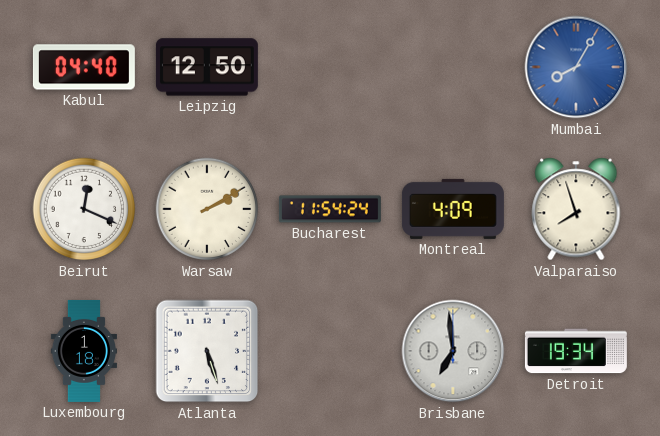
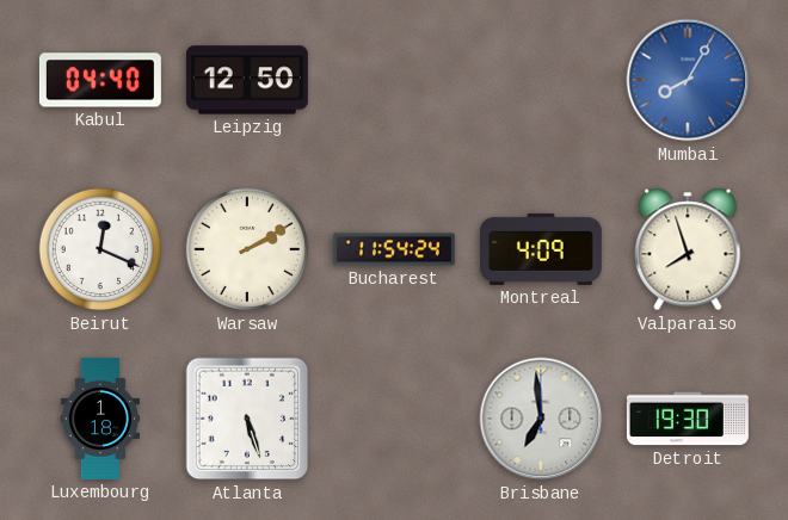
Detroit: 19:34 -> 19:30
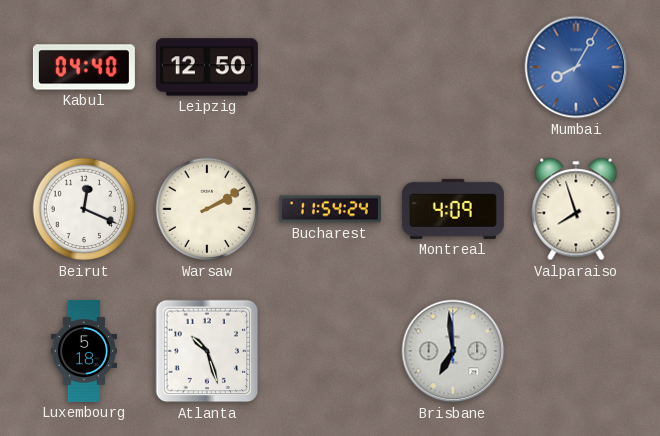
Luxembourg: 1:18 -> 5:18
Atlanta: 5:27 -> 10:27
Detroit: 19:30 -> none
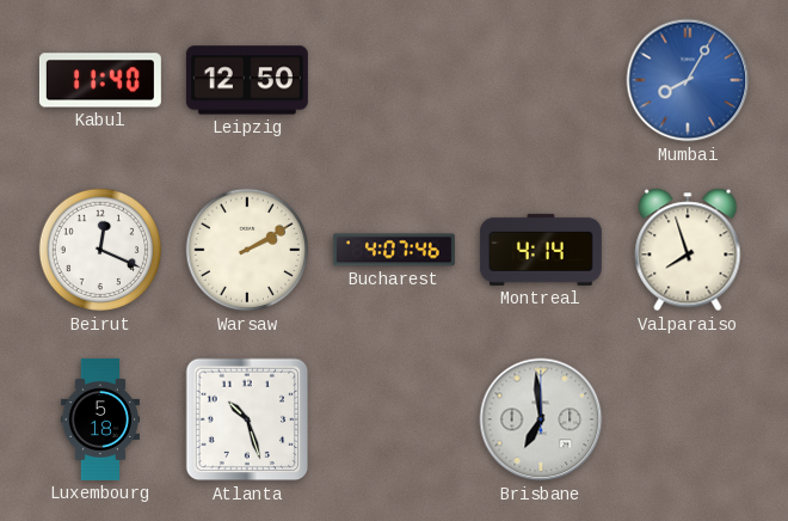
Kabul: 04:40 -> 11:40
Bucharest: 11:54 -> 4:07
Montreal: 4:09 -> 4:14
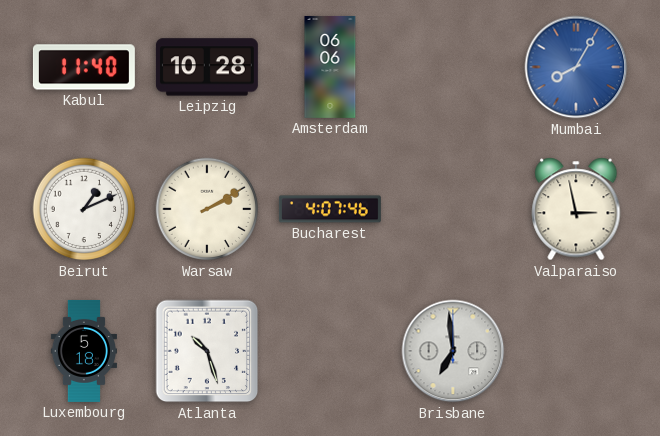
Leipzig: 12:50 -> 10:28
Amsterdam: none -> 06:06
Beirut: 12:19 -> 1:11
Montreal: 4:14 -> none
Valparaiso: 7:57 -> 2:58
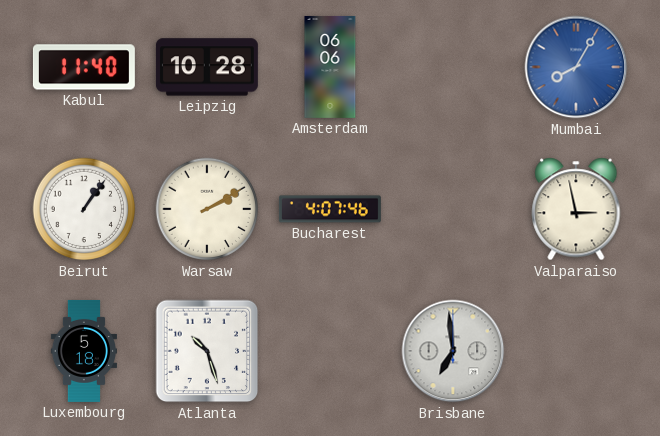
Beirut: 1:11 -> 1:06
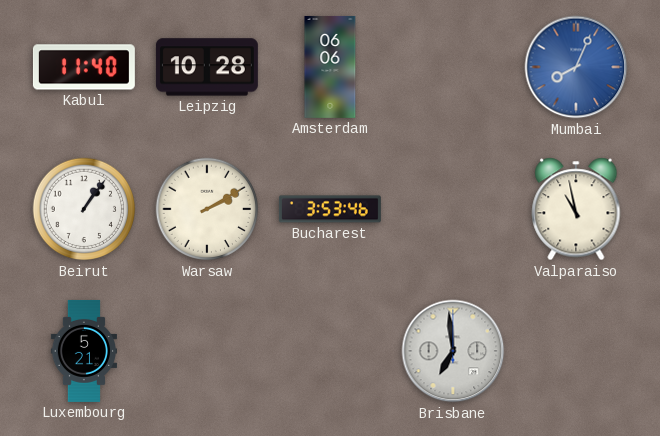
Mumbai: 8:05 -> 8:04
Bucharest: 4:07 -> 3:53
Valparaiso: 2:58 -> 10:58
Luxembourg: 5:18 -> 5:21
Atlanta: 10:27 -> none
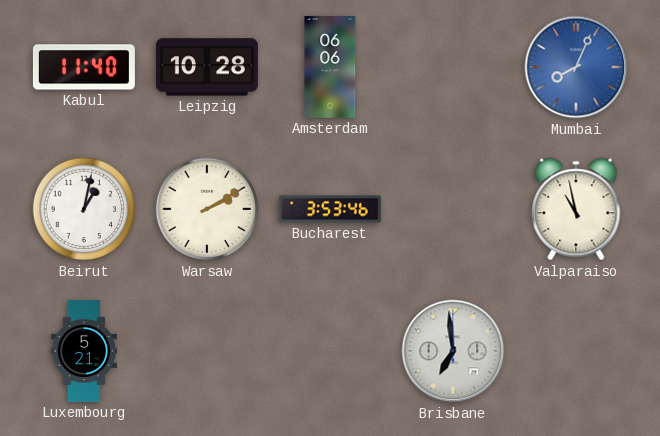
Beirut: 1:06 -> 1:02
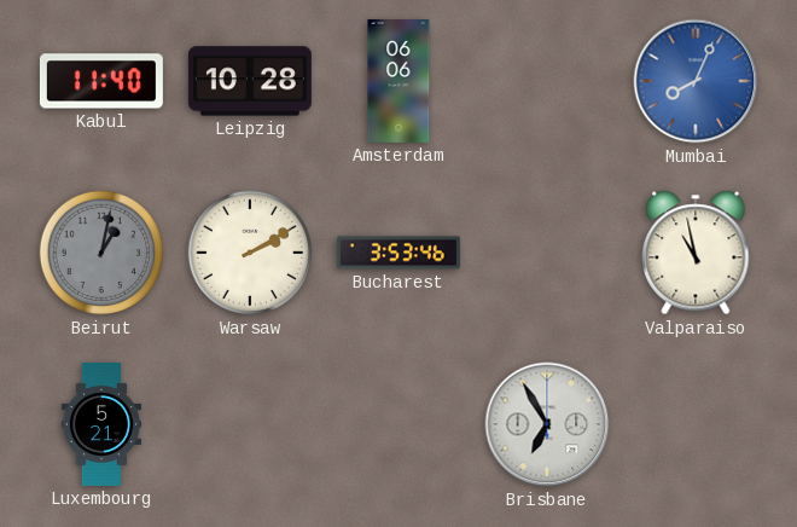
Beirut dial: white -> grey
Brisbane: 6:59 -> 6:55
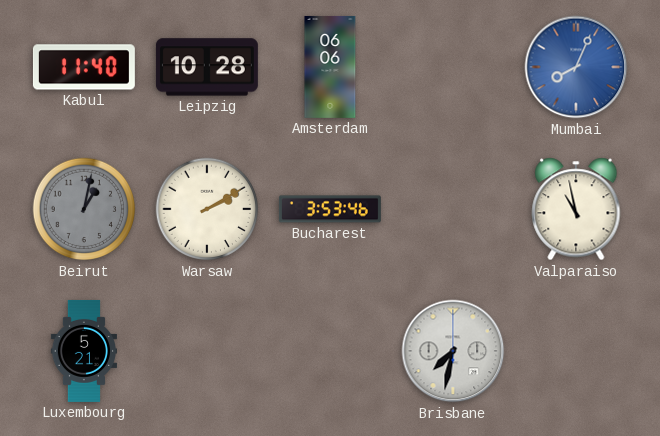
Brisbane: 6:55 -> 7:32
